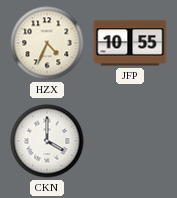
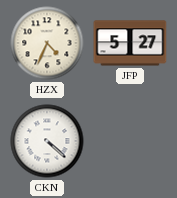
JFP: 10:55 -> 5:27
CKN: 4:00 -> 4:22
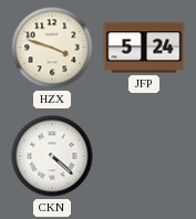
HZX: 4:34 -> 3:48
JFP: 5:27 -> 5:24
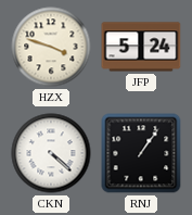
RNJ: none -> 1:06
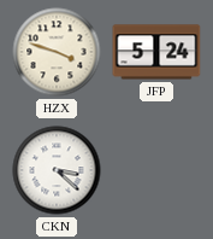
CKN: 4:22 -> 3:22
RNJ: 1:06 -> none
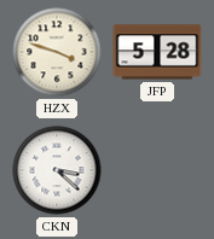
JFP: 5:24 -> 5:28
